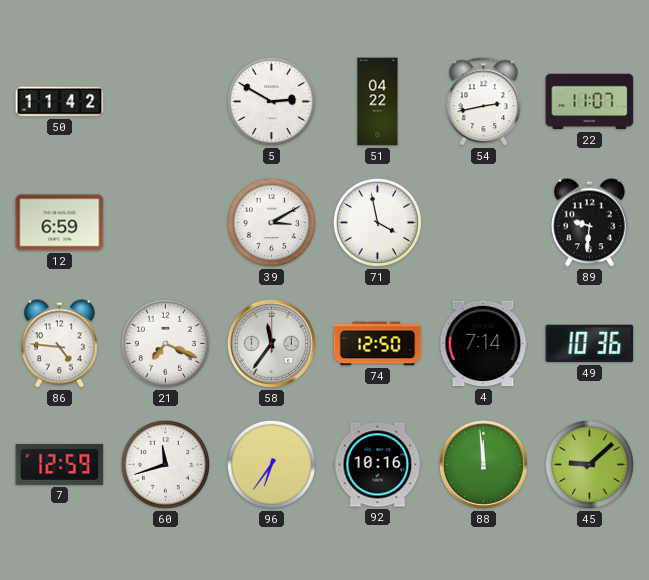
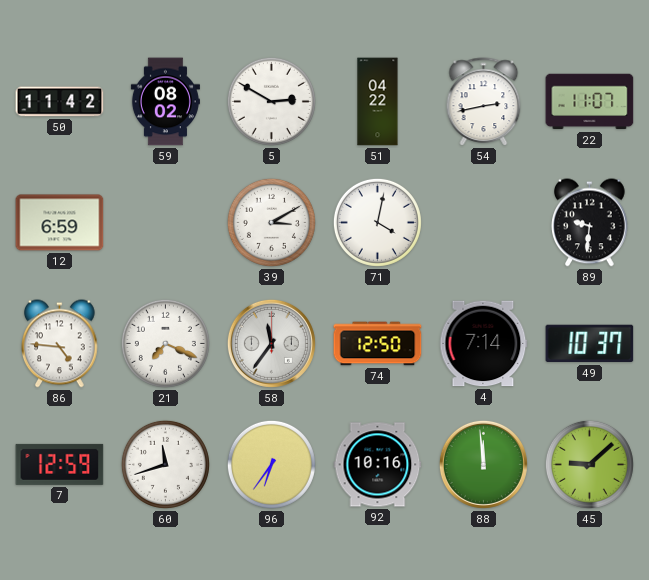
59: none -> 08:02
71: 3:58 -> 4:02
49: 10:36 -> 10:37
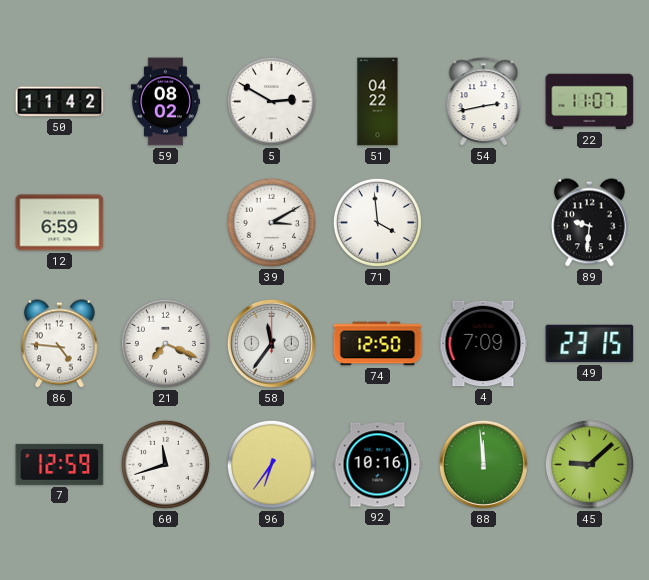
71: 4:02 -> 3:59
4: 7:14 -> 7:09
49: 10:37 -> 23:15
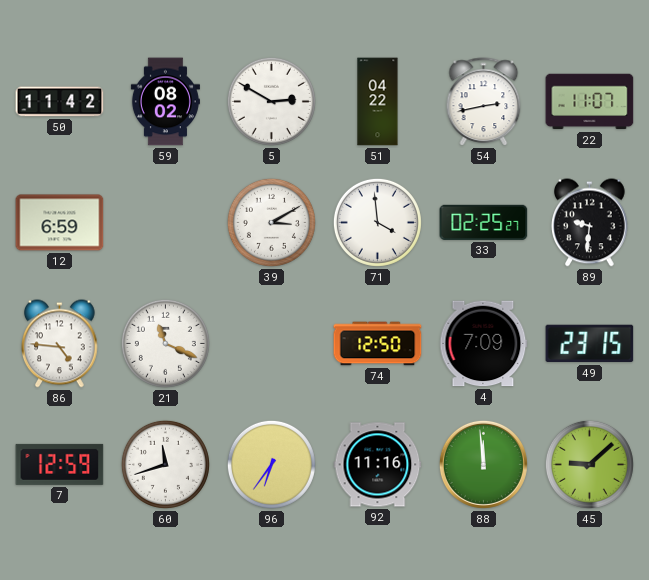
33: none -> 02:25
21: 7:19 -> 11:19
58: 11:36 -> none
92: 10:16 -> 11:16
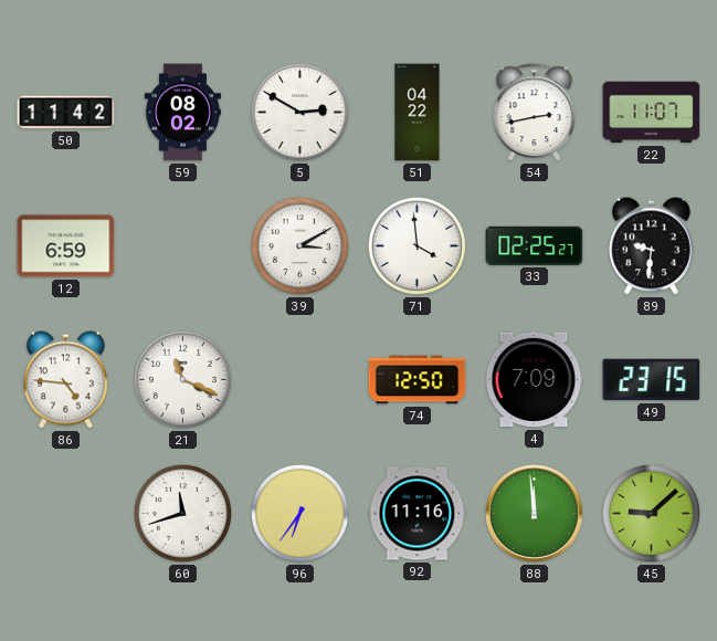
7: 12:59 -> none
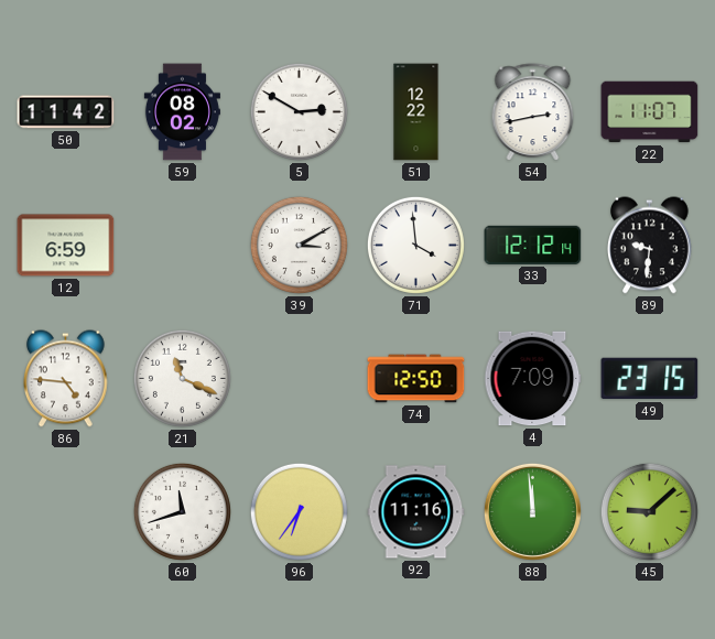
51: 04:22 -> 12:22
33: 02:25 -> 12:12
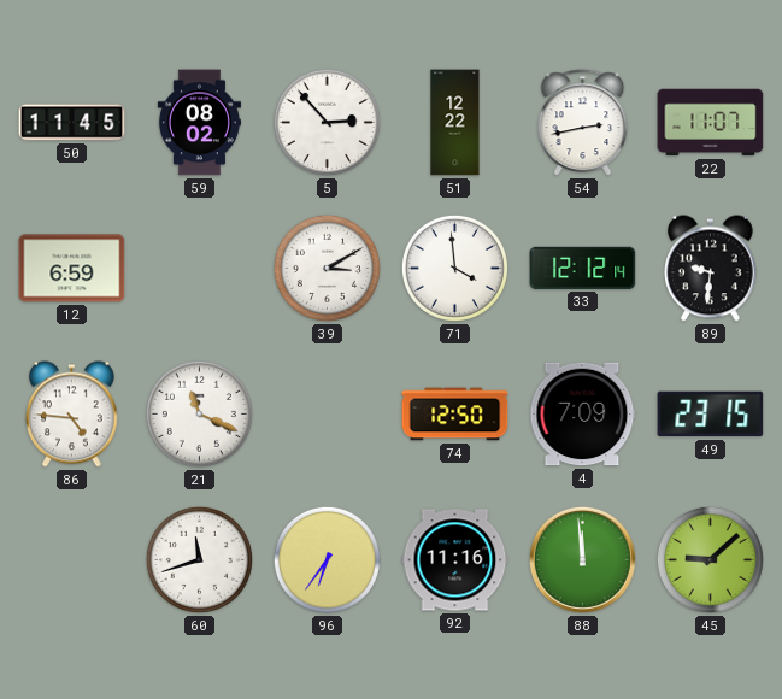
50: 11:42 -> 11:45
5: 2:50 -> 2:53
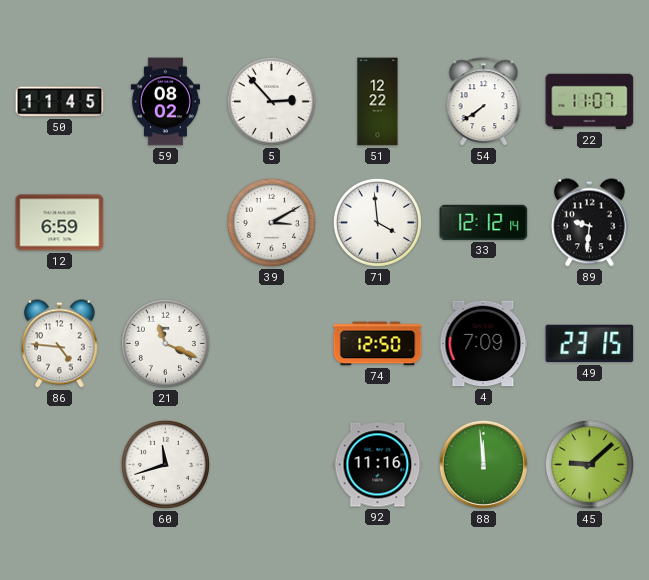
54: 2:43 -> 7:39
96: 6:36 -> none
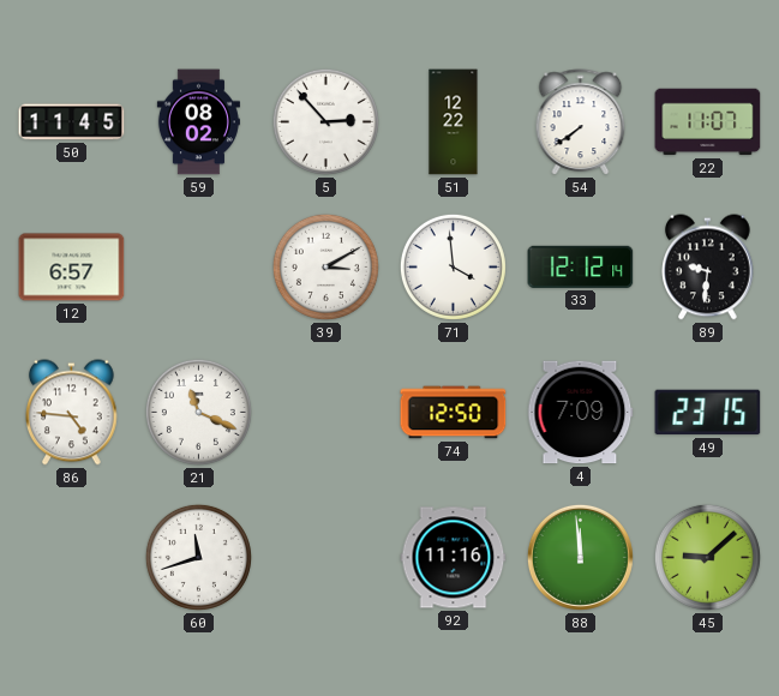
12: 6:59 -> 6:57
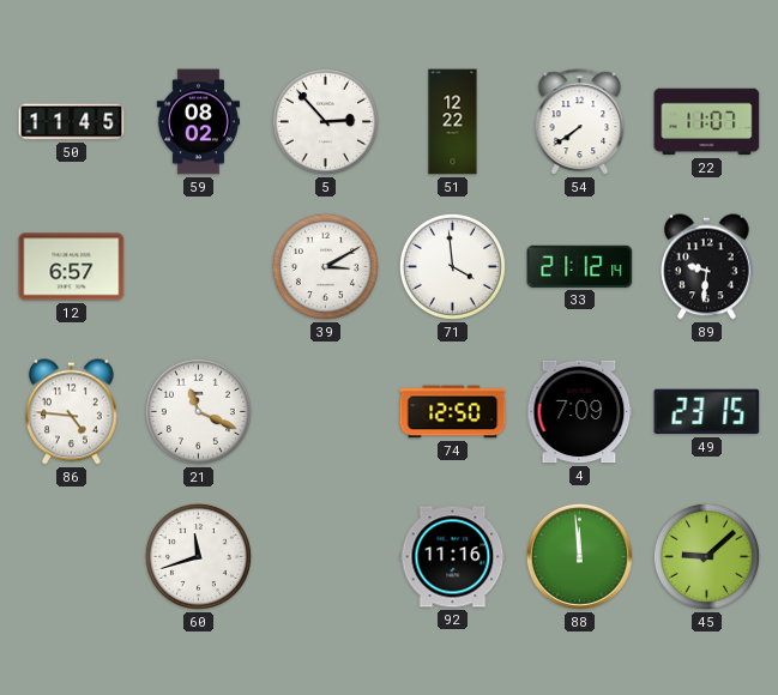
33: 12:12 -> 21:12
